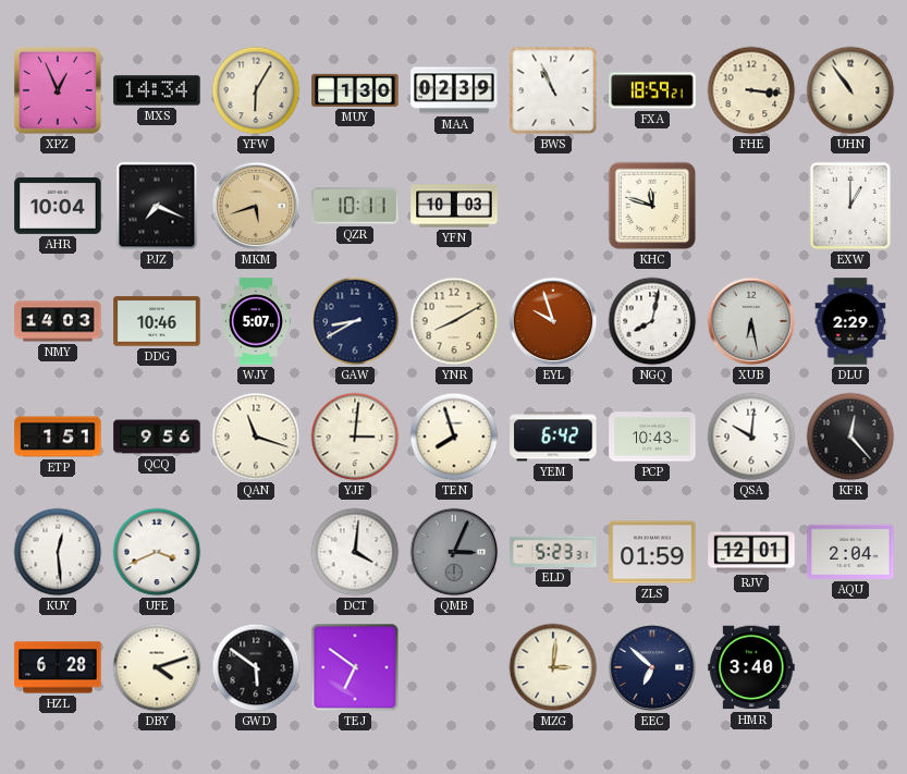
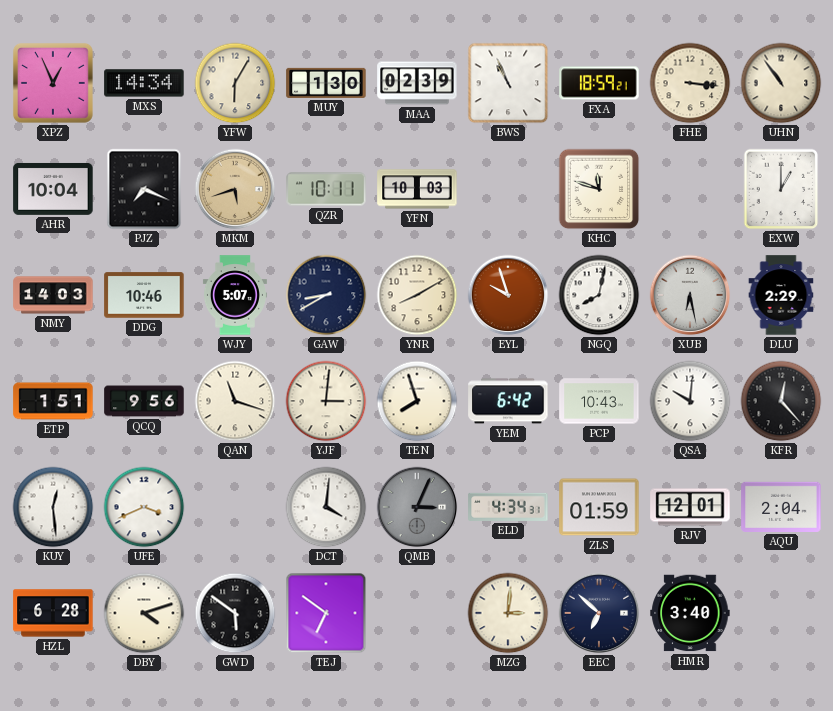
ELD: 5:23 -> 4:34
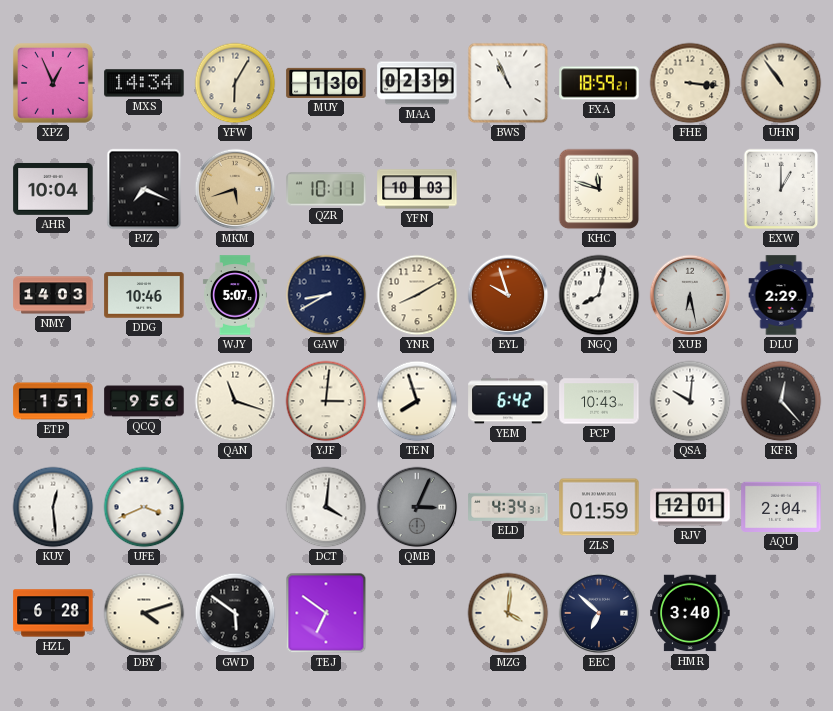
MZG: 3:01 -> 4:01
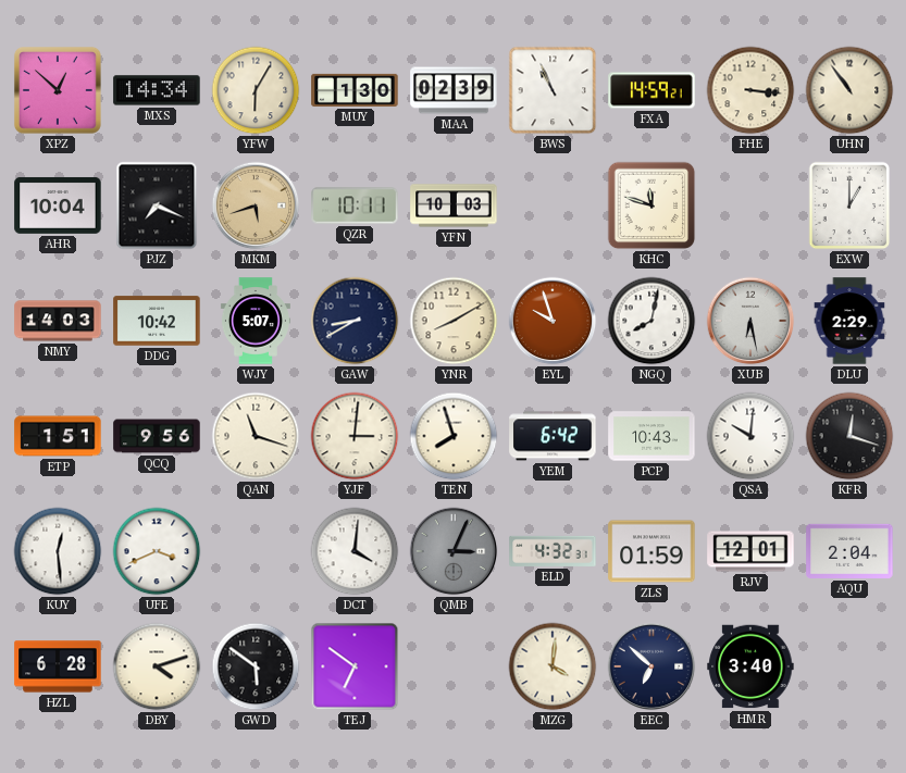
XPZ: 12:56 -> 12:52
FXA: 18:59 -> 14:59
DDG: 10:46 -> 10:42
KFR: 12:23 -> 12:18
ELD: 4:34 -> 4:32
